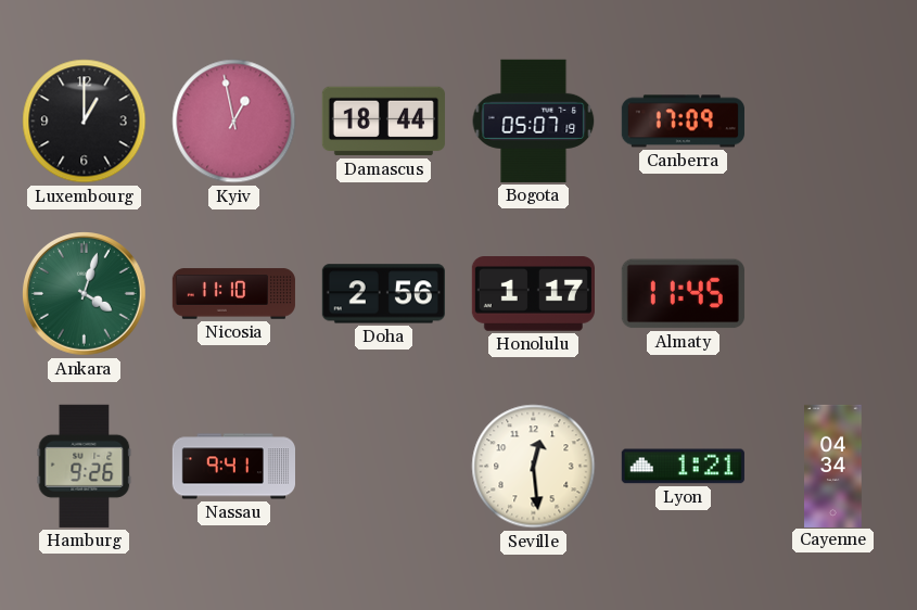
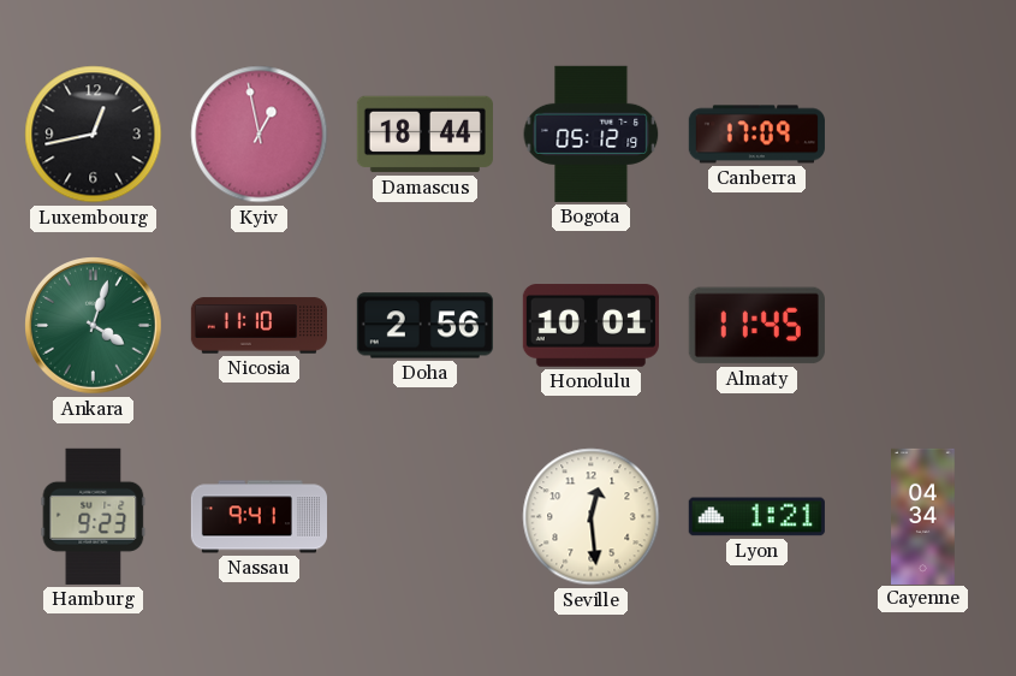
Luxembourg: 1:00 -> 12:43
Bogota: 05:07 -> 05:12
Honolulu: 1:17 -> 10:01
Hamburg: 9:26 -> 9:23
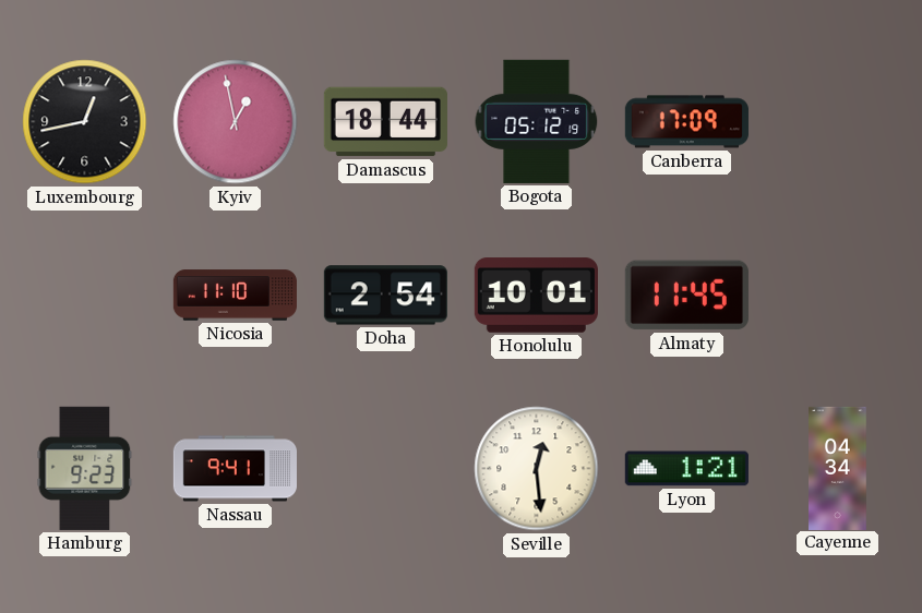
Ankara: 4:03 -> none
Doha: 2:56 -> 2:54
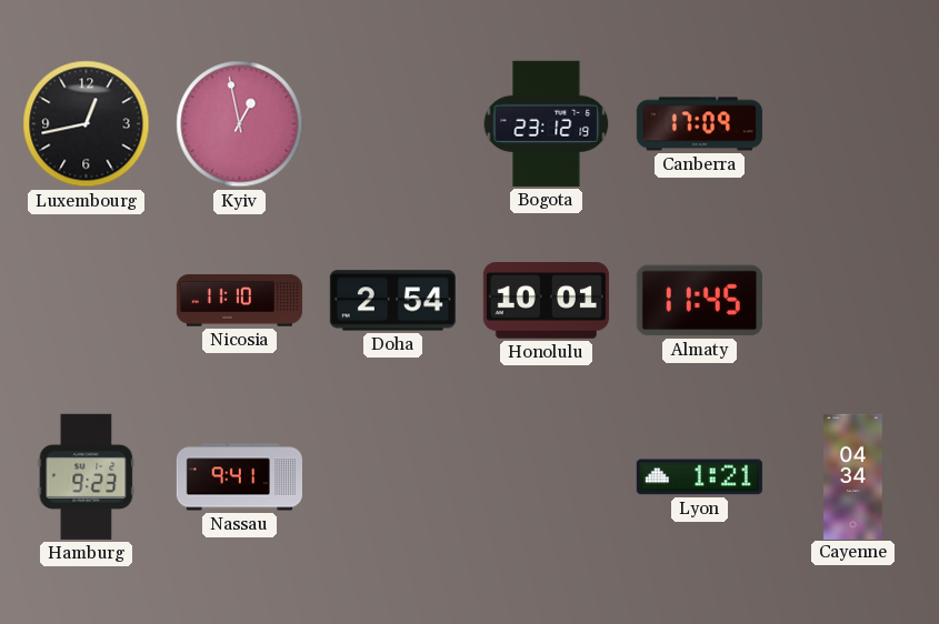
Damascus: 18:44 -> none
Bogota: 05:12 -> 23:12
Seville: 12:29 -> none
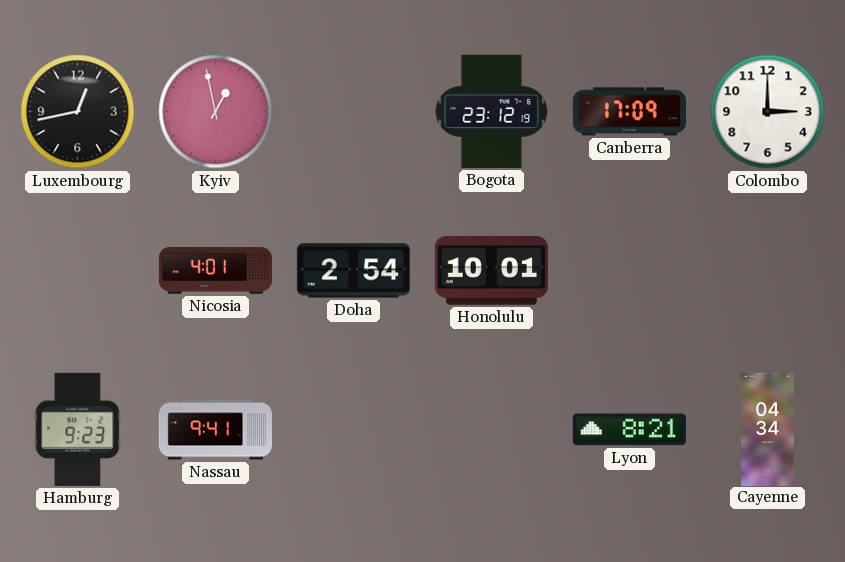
Colombo: none -> 3:00
Nicosia: 11:10 -> 4:01
Almaty: 11:45 -> none
Lyon: 1:21 -> 8:21
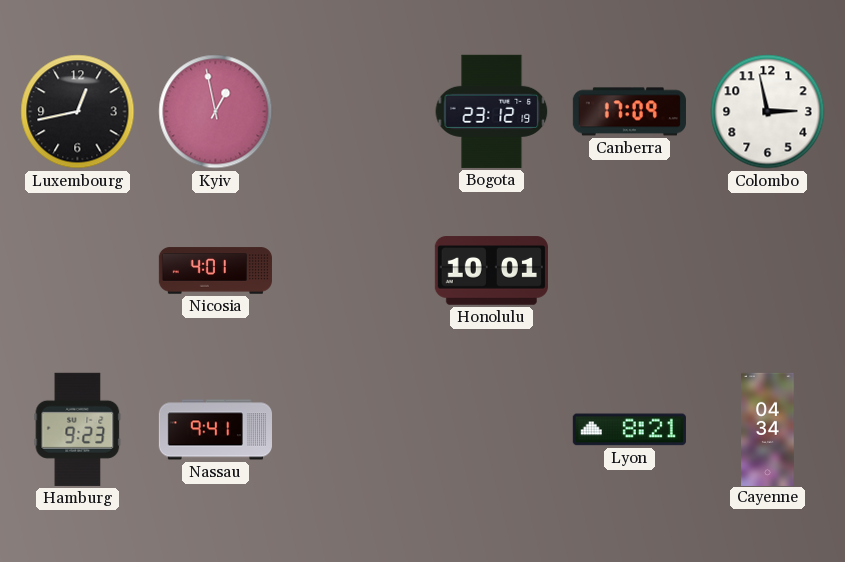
Colombo: 3:00 -> 2:58
Doha: 2:54 -> none
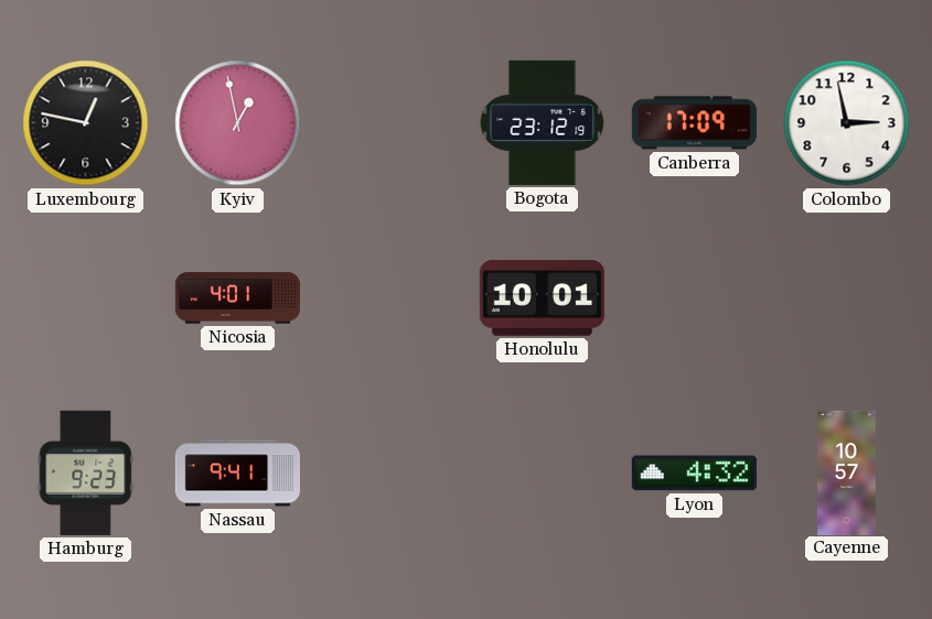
Luxembourg: 12:43 -> 12:47
Lyon: 8:21 -> 4:32
Cayenne: 04:34 -> 10:57
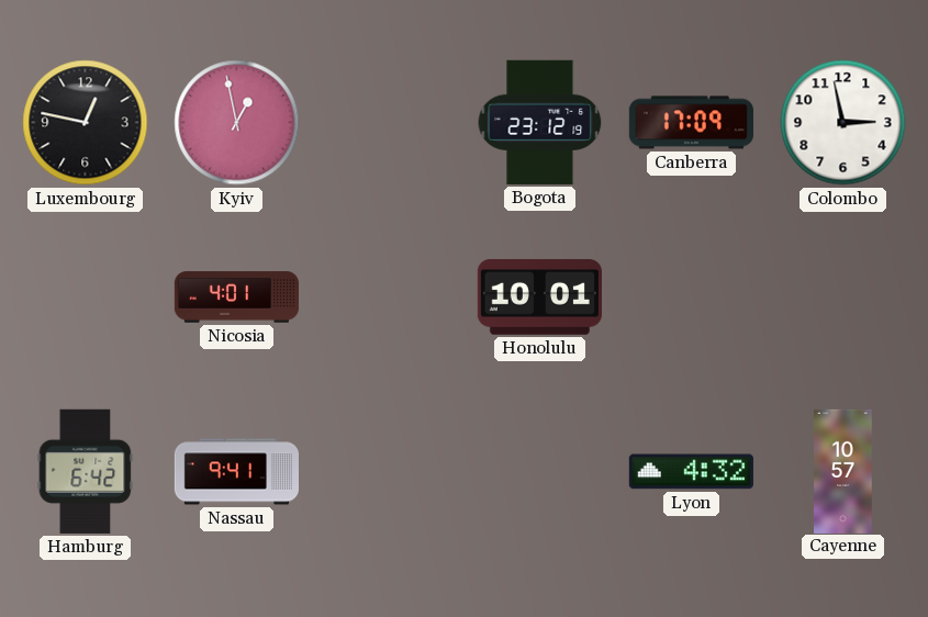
Hamburg: 9:23 -> 6:42
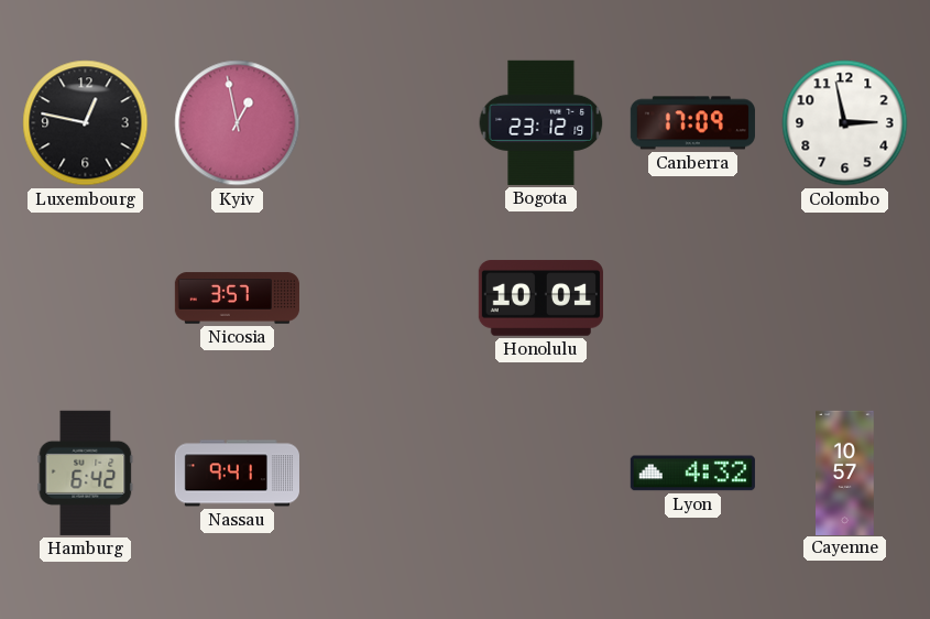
Nicosia: 4:01 -> 3:57
